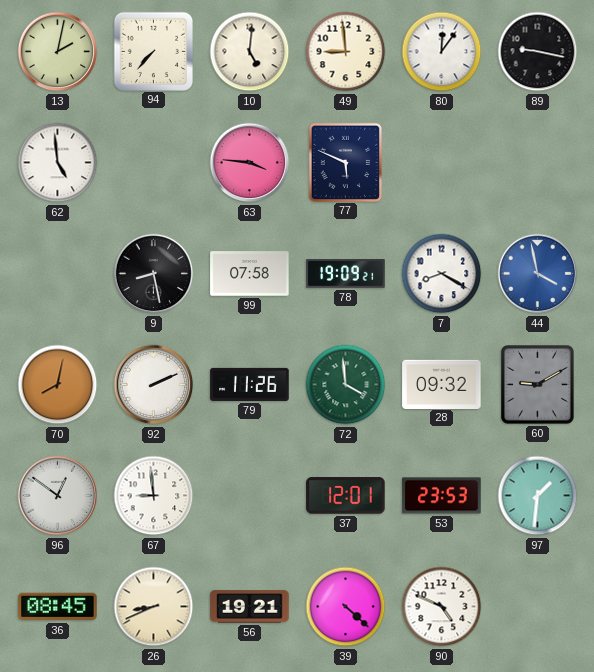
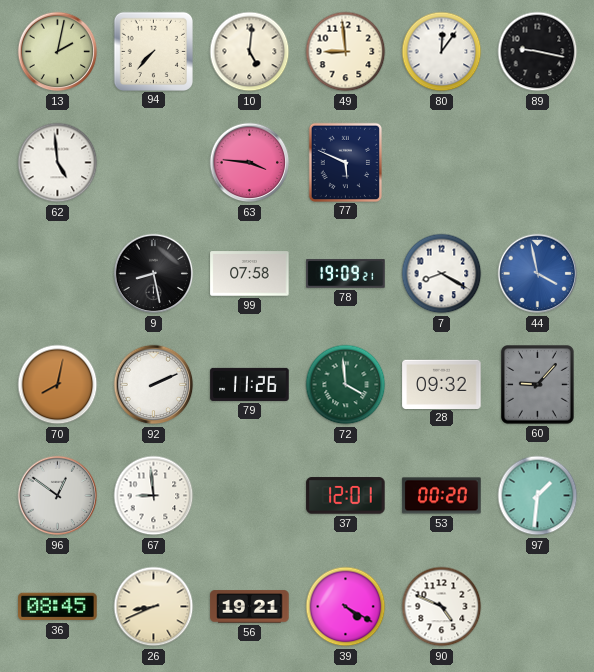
60: 9:10 -> 9:07
53: 23:53 -> 00:20
39: 4:22 -> 4:20
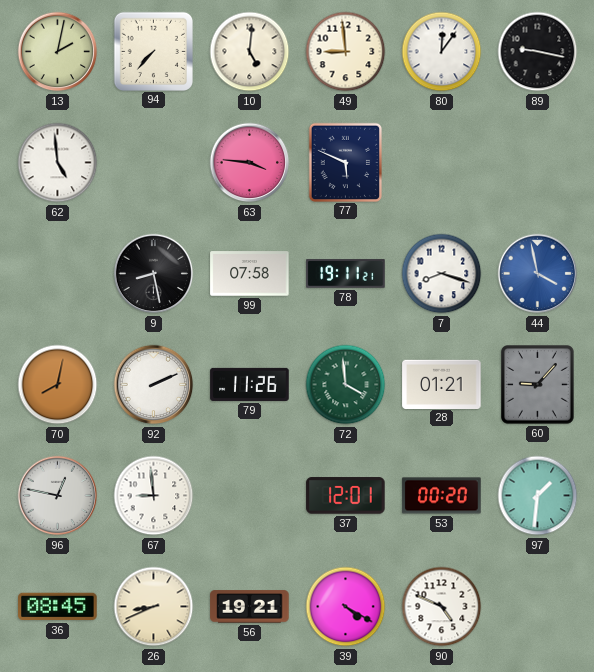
78: 19:09 -> 19:11
7: 8:20 -> 8:18
28: 09:32 -> 01:21
96: 12:51 -> 12:47
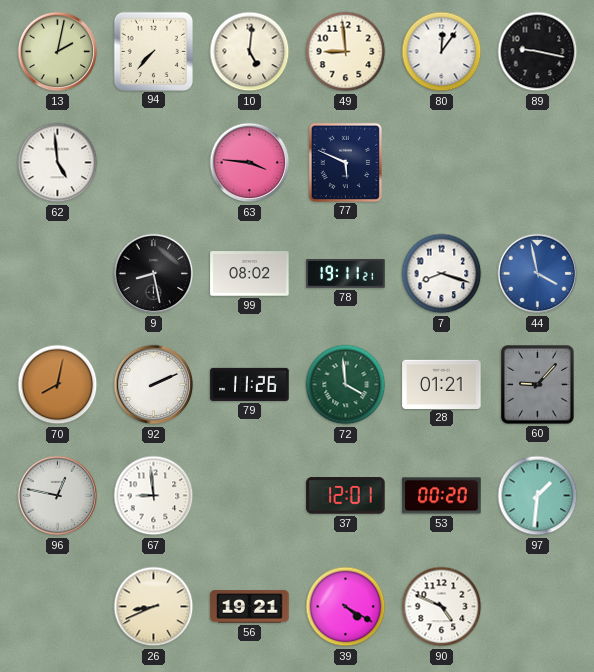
99: 07:58 -> 08:02
36: 08:45 -> none
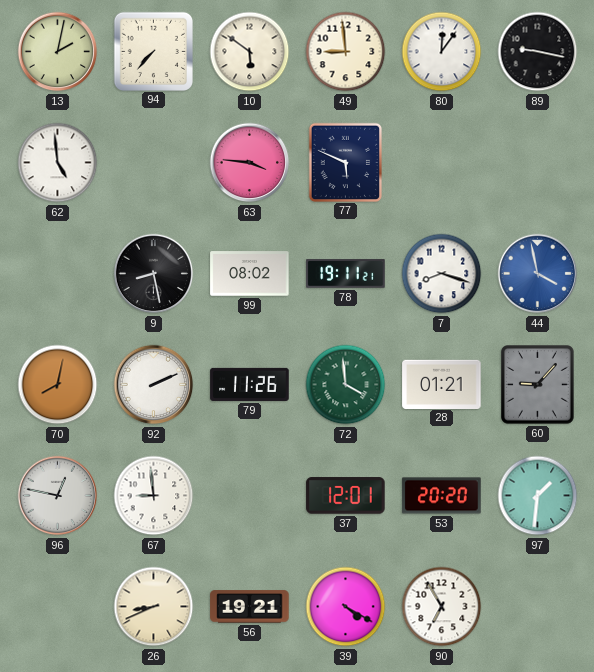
10: 5:01 -> 5:51
53: 00:20 -> 20:20
90: 4:49 -> 6:55
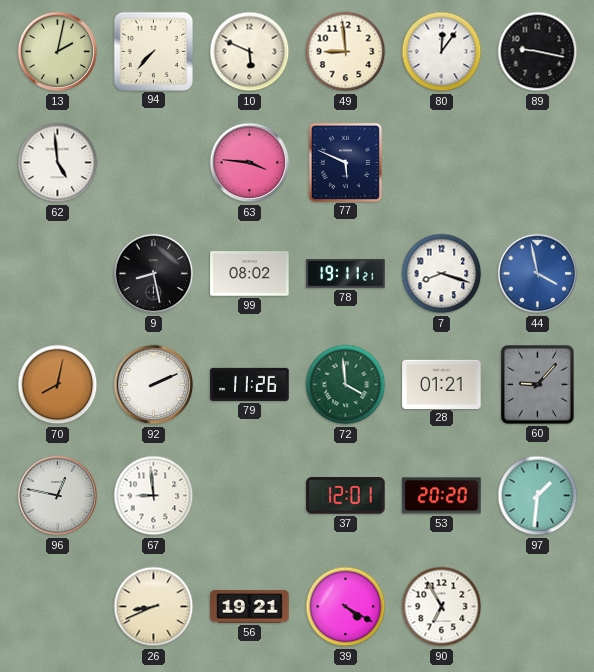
10: 5:51 -> 5:49
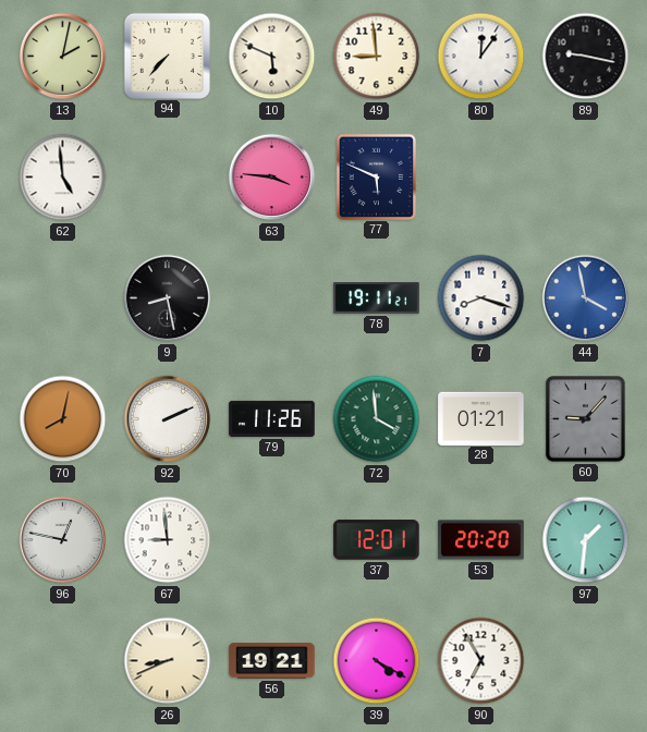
99: 08:02 -> none
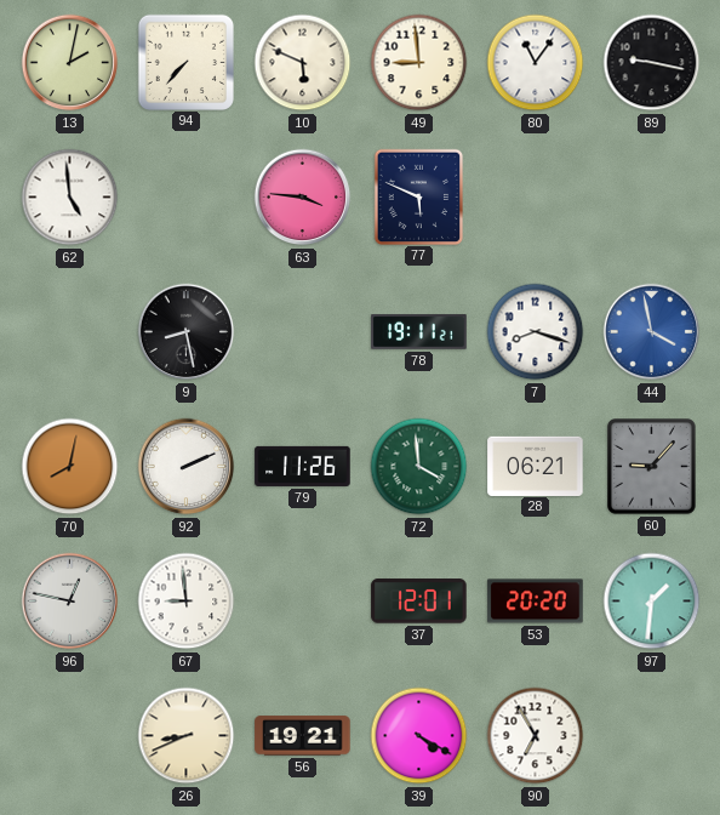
80: 12:06 -> 11:06
28: 01:21 -> 06:21
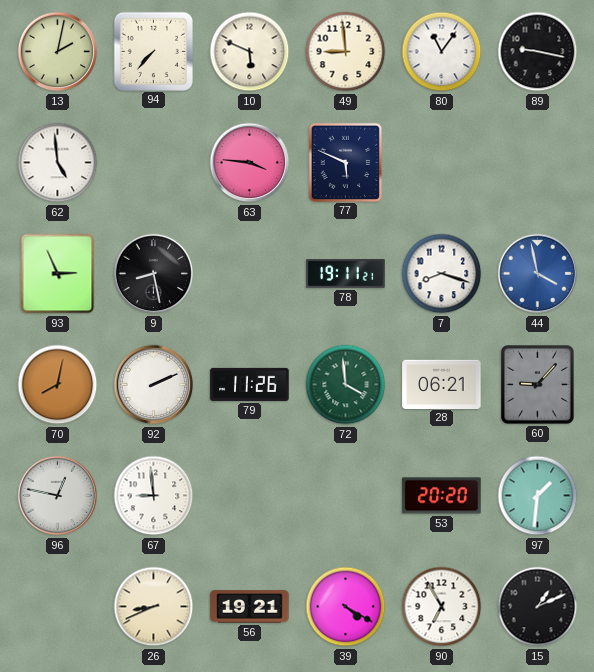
93: none -> 2:56
37: 12:01 -> none
15: none -> 1:11
